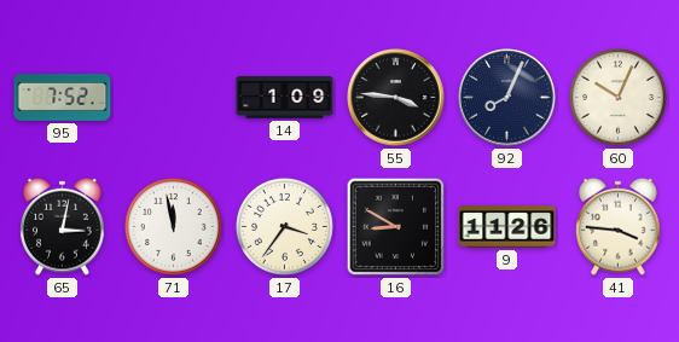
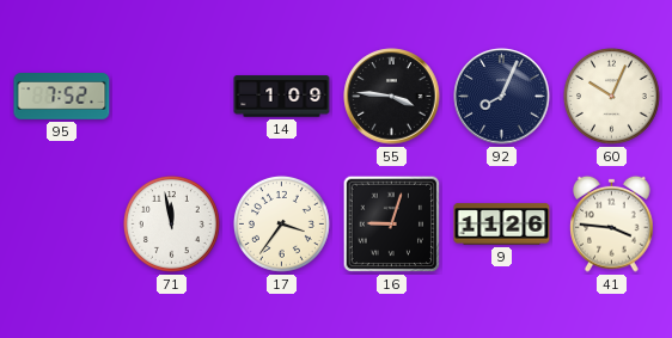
65: 3:02 -> none
16: 8:50 -> 9:03
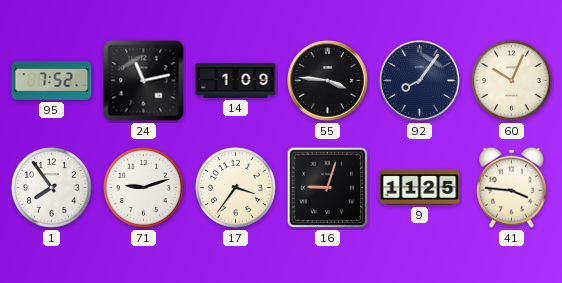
24: none -> 11:13
92: 8:04 -> 8:06
1: none -> 7:54
71: 11:58 -> 9:12
9: 11:26 -> 11:25
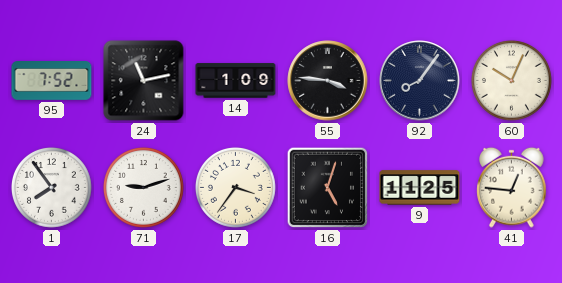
16: 9:03 -> 5:03
41: 3:46 -> 12:46
